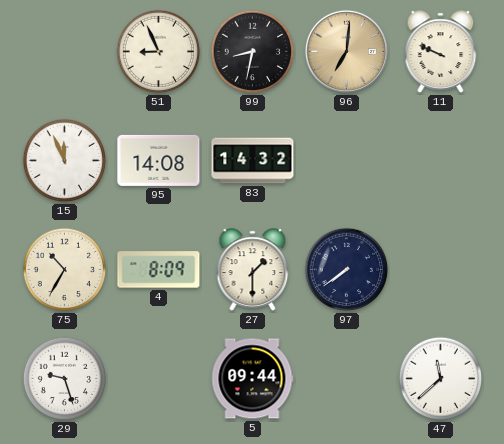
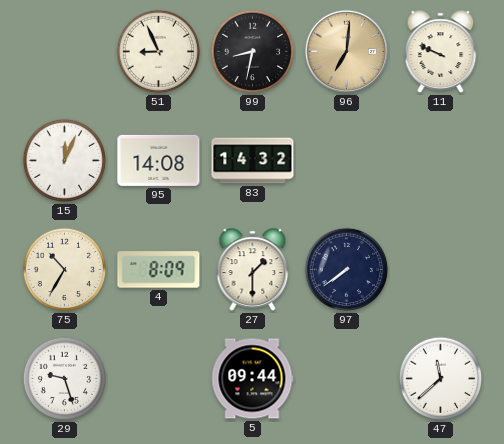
15: 11:56 -> 12:04
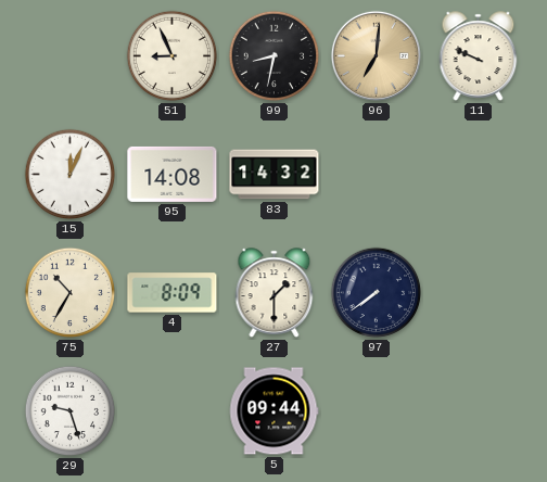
47: 11:38 -> none
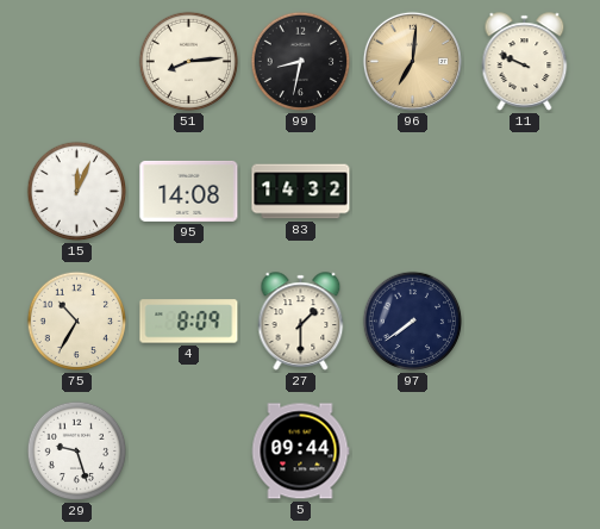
51: 8:56 -> 8:14
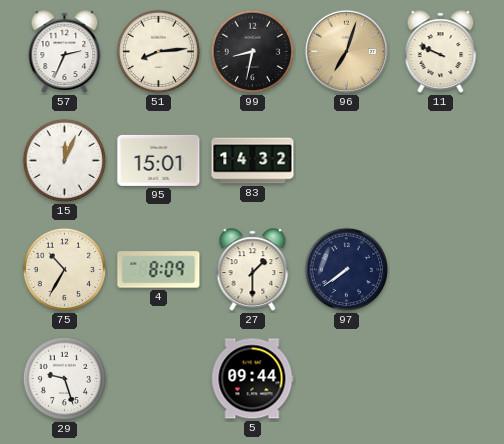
57: none -> 2:34
96: 7:01 -> 7:03
95: 14:08 -> 15:01
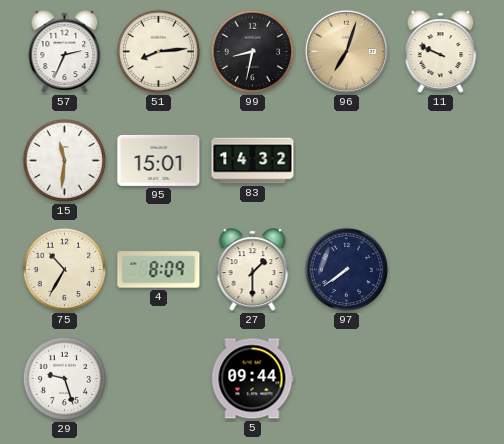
15: 12:04 -> 11:31
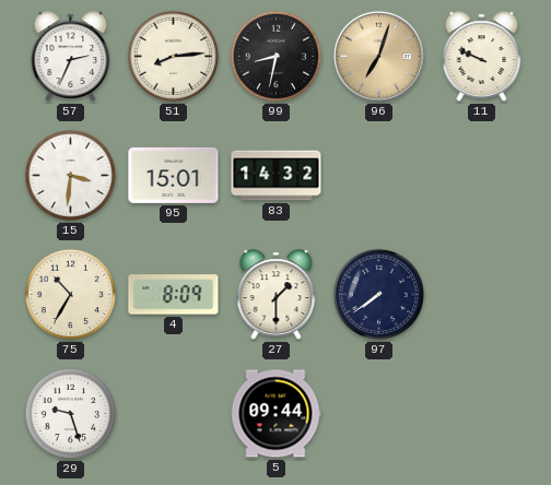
15: 11:31 -> 3:31
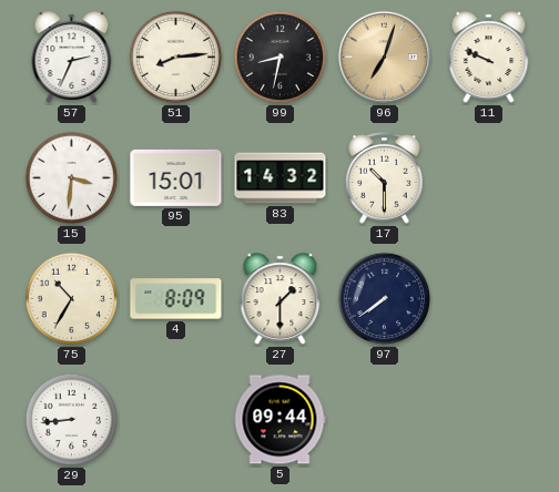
17: none -> 10:30
29: 9:27 -> 8:44
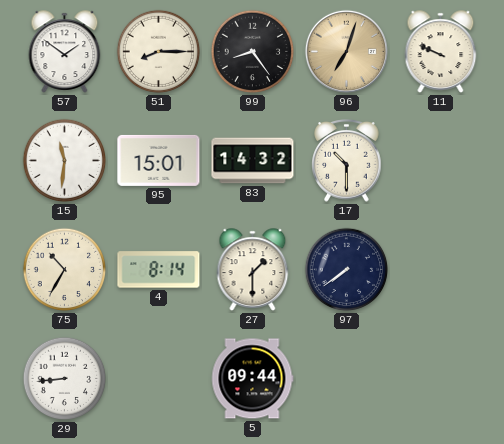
57: 2:34 -> 1:51
51: 8:14 -> 8:15
99: 8:32 -> 8:24
15: 3:31 -> 11:31
4: 8:09 -> 8:14
